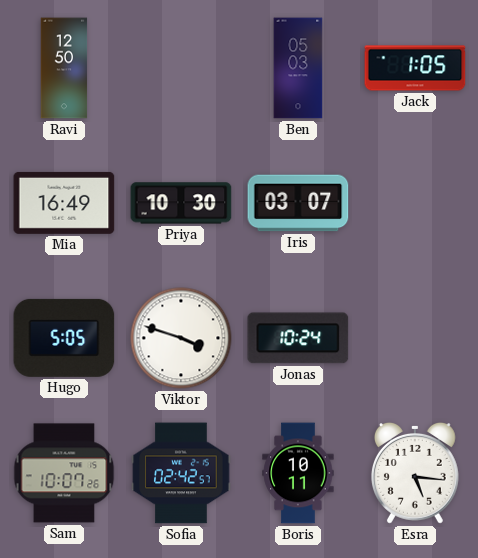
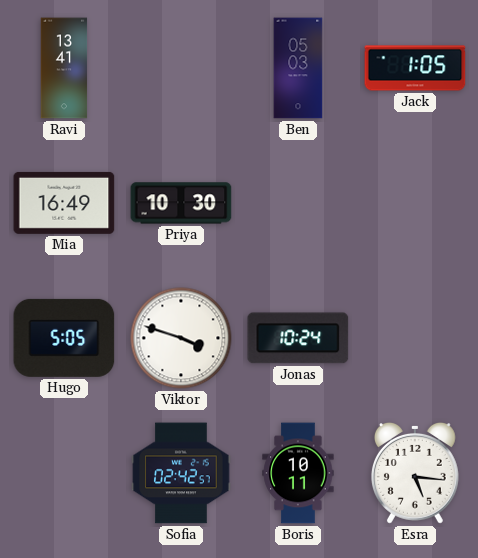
Ravi: 12:50 -> 13:41
Iris: 03:07 -> none
Sam: 10:07 -> none
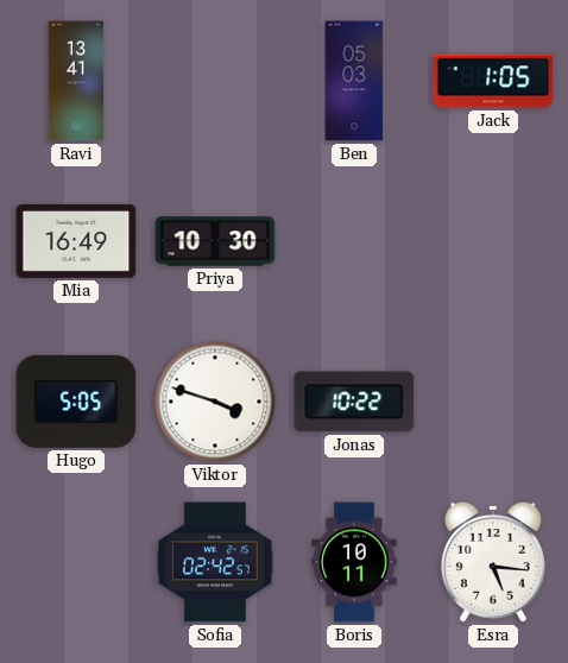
Jonas: 10:24 -> 10:22
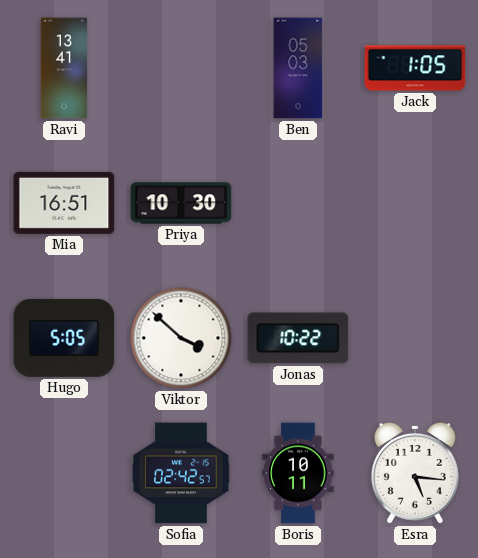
Mia: 16:49 -> 16:51
Viktor: 3:48 -> 3:52
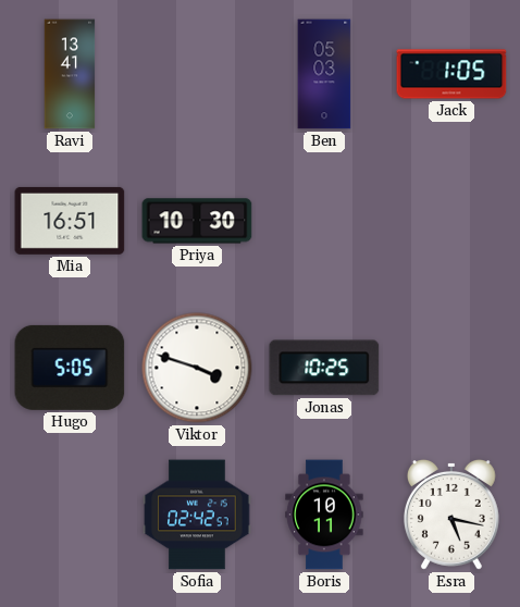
Viktor: 3:52 -> 3:48
Jonas: 10:22 -> 10:25
Esra: 5:16 -> 5:17
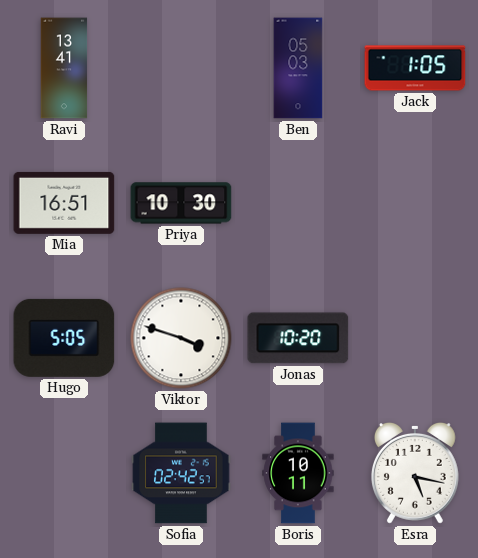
Jonas: 10:25 -> 10:20
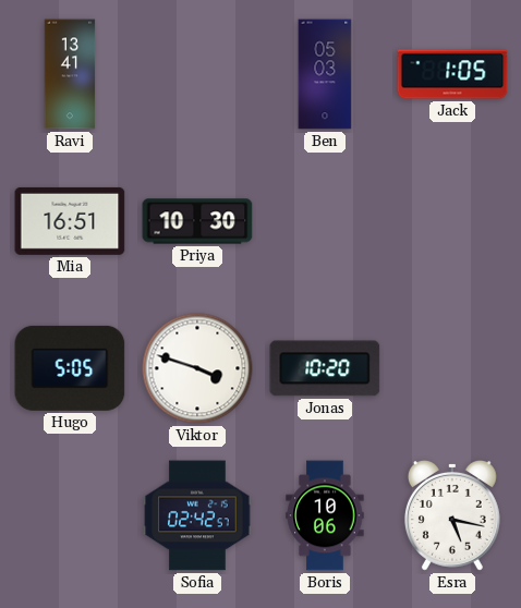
Boris: 10:11 -> 10:06
